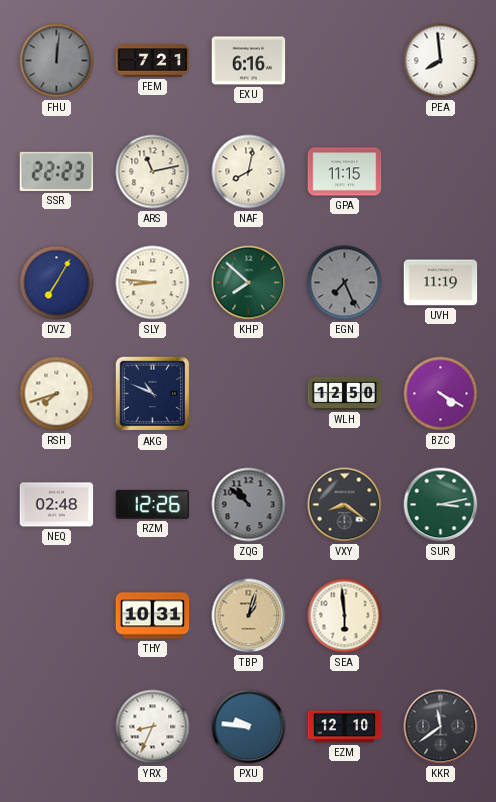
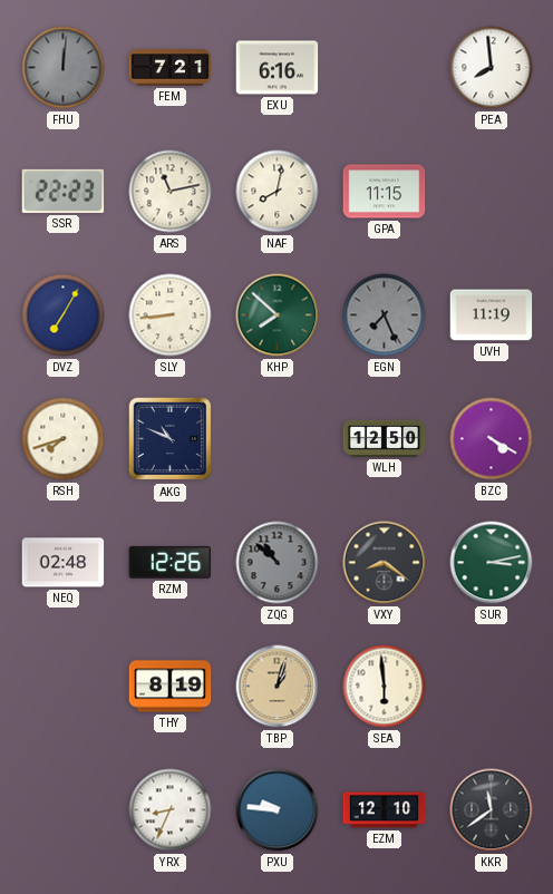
SLY: 8:46 -> 8:44
THY: 10:31 -> 8:19
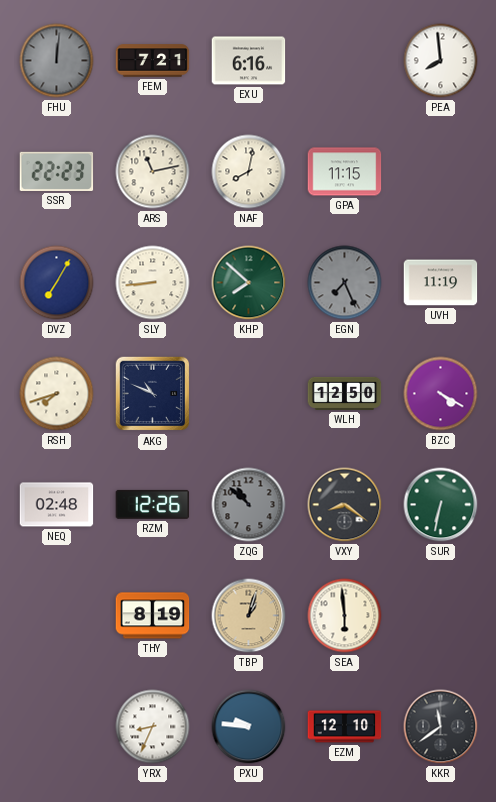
SUR: 3:13 -> 6:32
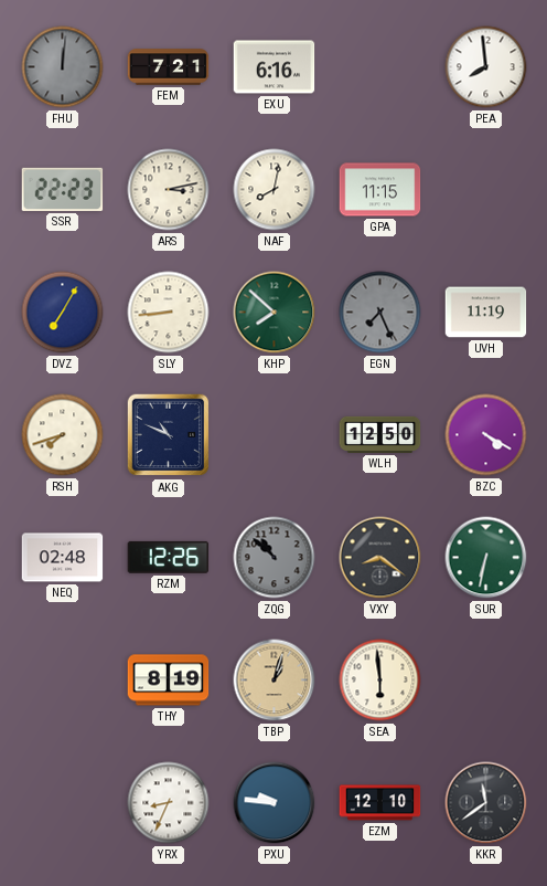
ARS: 11:13 -> 3:13
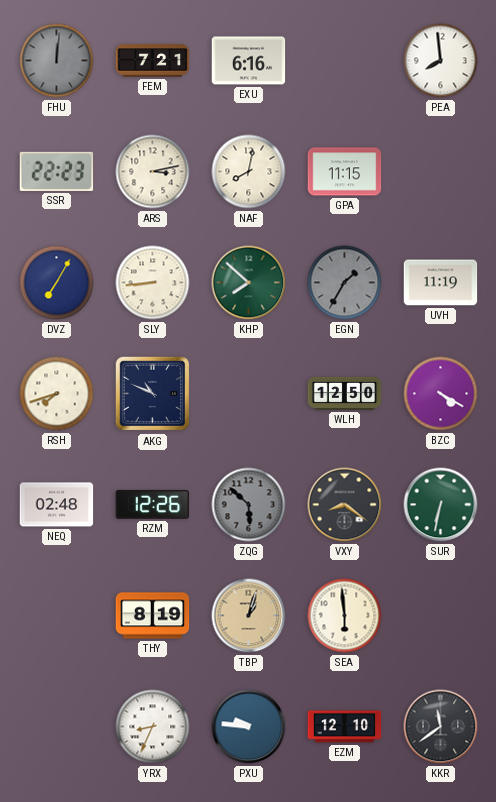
EGN: 7:26 -> 1:35
ZQG: 10:52 -> 5:52
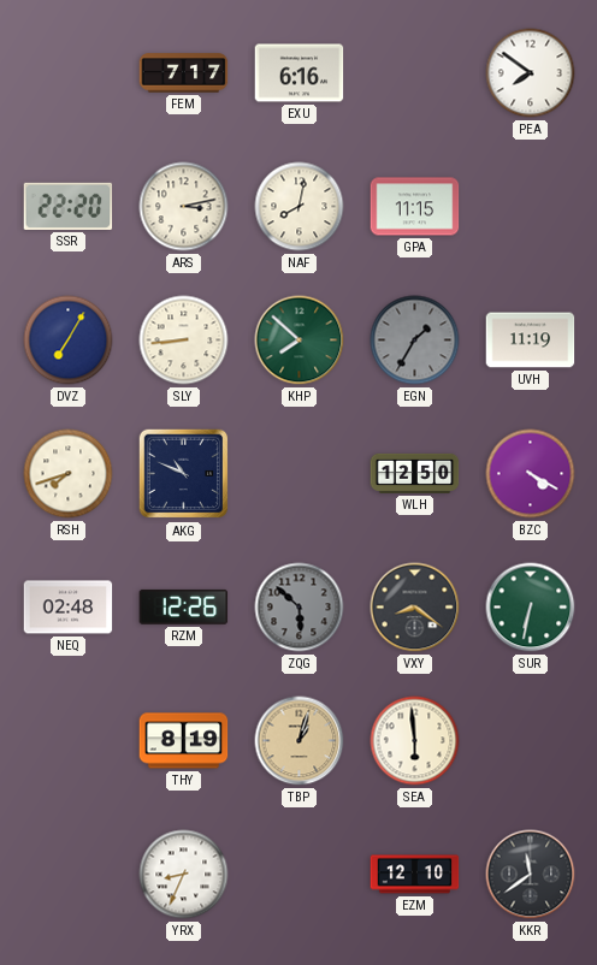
FHU: 12:01 -> none
FEM: 7:21 -> 7:17
PEA: 7:59 -> 7:51
SSR: 22:23 -> 22:20
PXU: 9:46 -> none
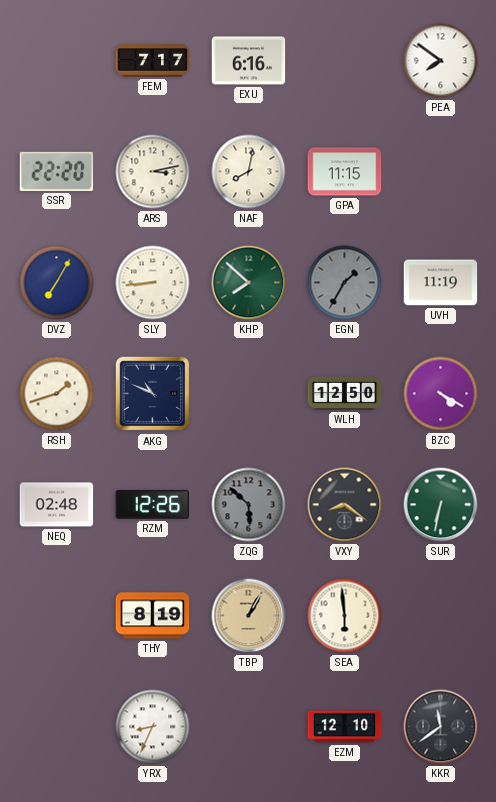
RSH: 7:42 -> 1:42
TBP: 1:03 -> 1:05
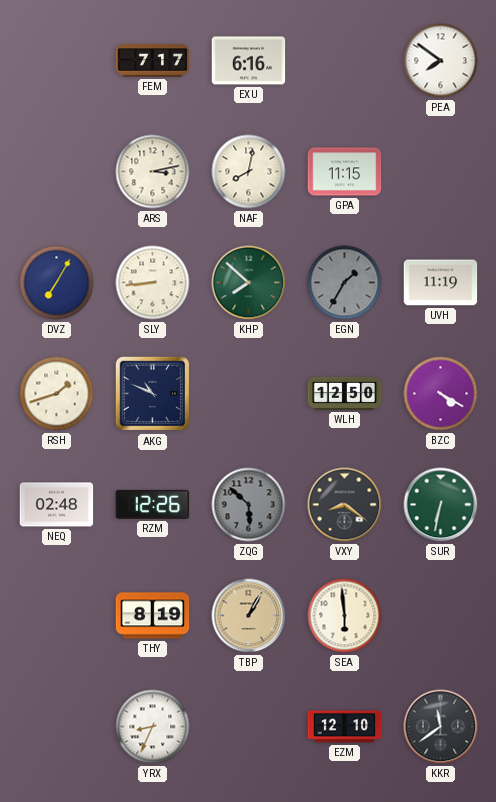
SSR: 22:20 -> none
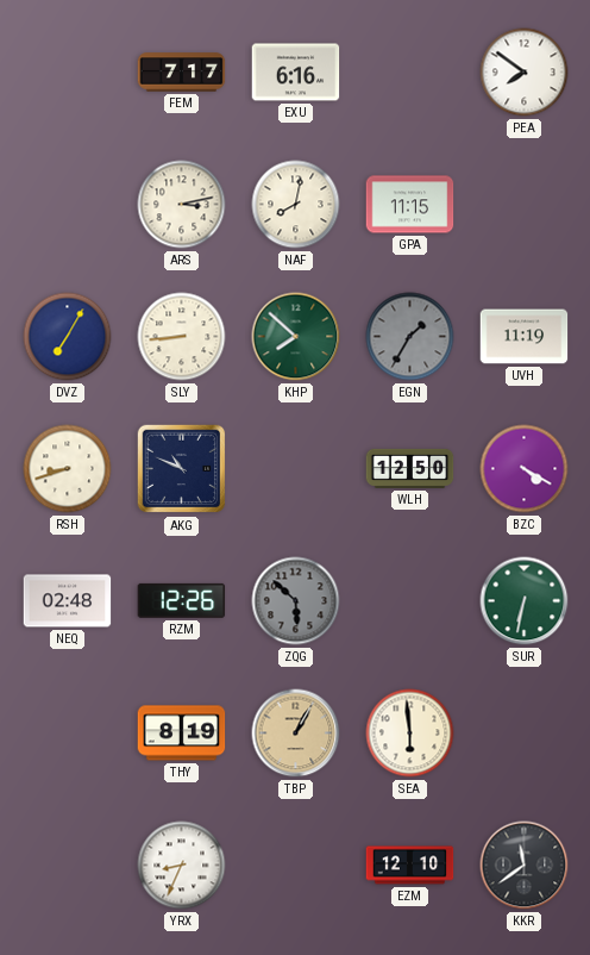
RSH: 1:42 -> 8:42
VXY: 8:21 -> none
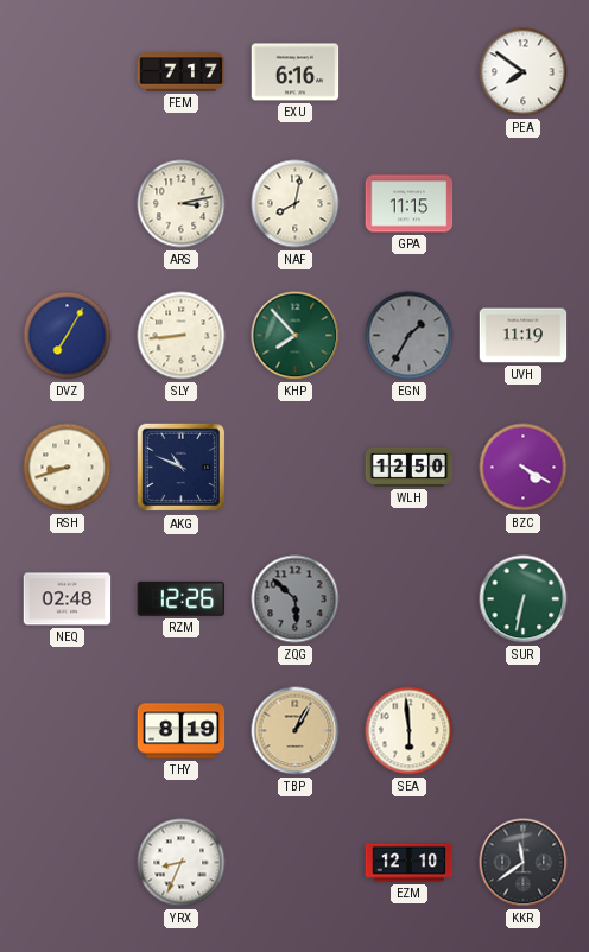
KHP: 7:52 -> 7:53
